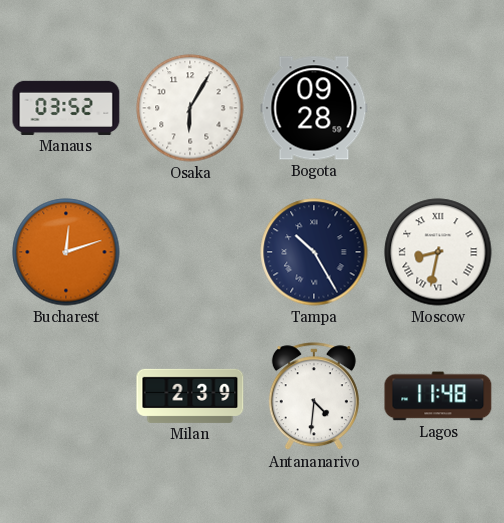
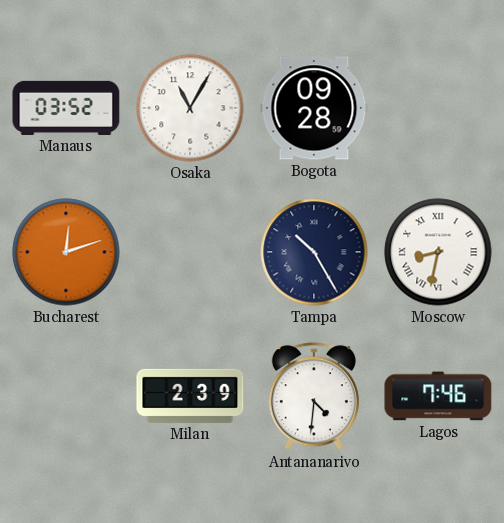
Osaka: 6:05 -> 11:05
Lagos: 11:48 -> 7:46
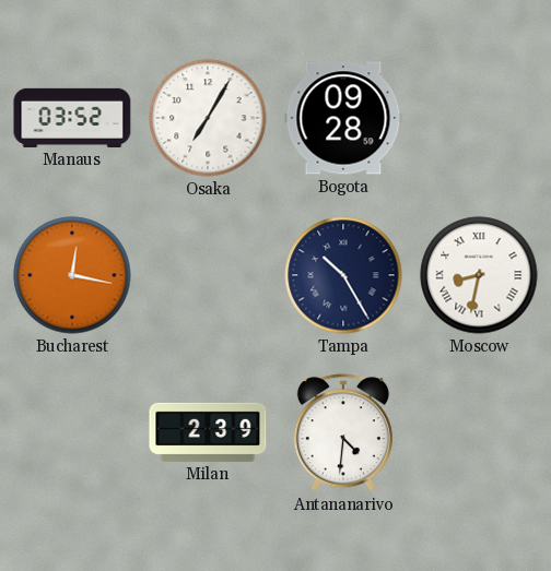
Osaka: 11:05 -> 7:05
Bucharest: 12:12 -> 12:17
Lagos: 7:46 -> none
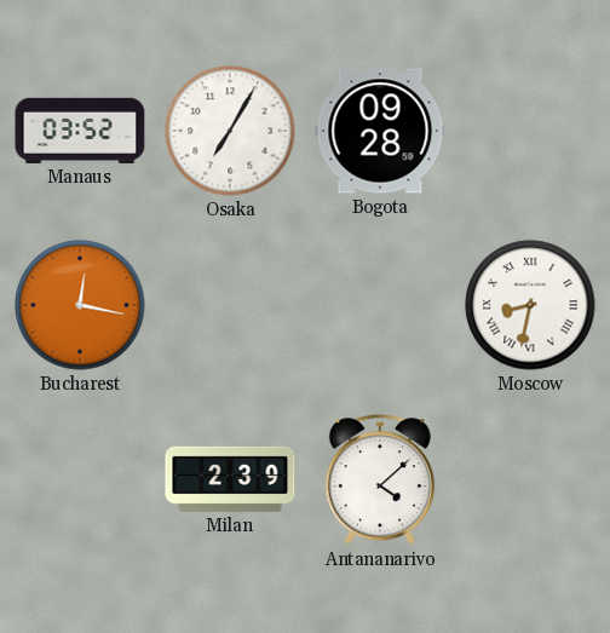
Tampa: 10:25 -> none
Antananarivo: 4:31 -> 4:08
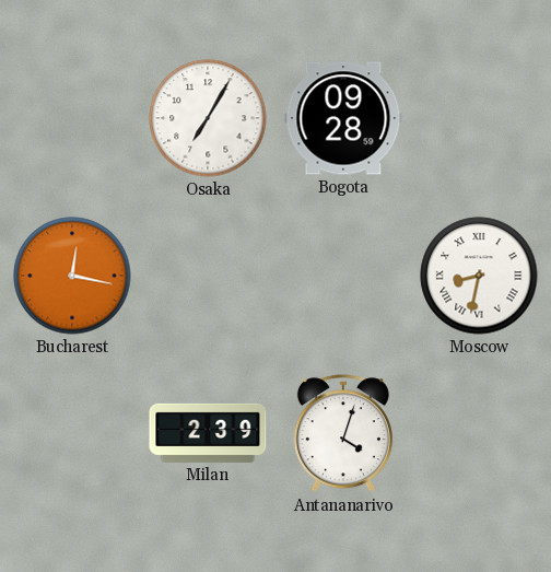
Manaus: 03:52 -> none
Antananarivo: 4:08 -> 4:03
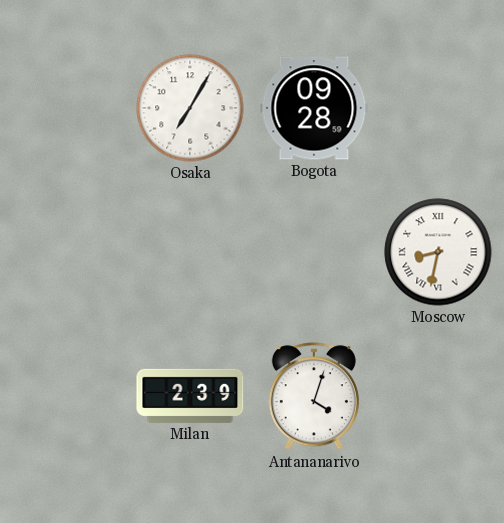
Bucharest: 12:17 -> none
